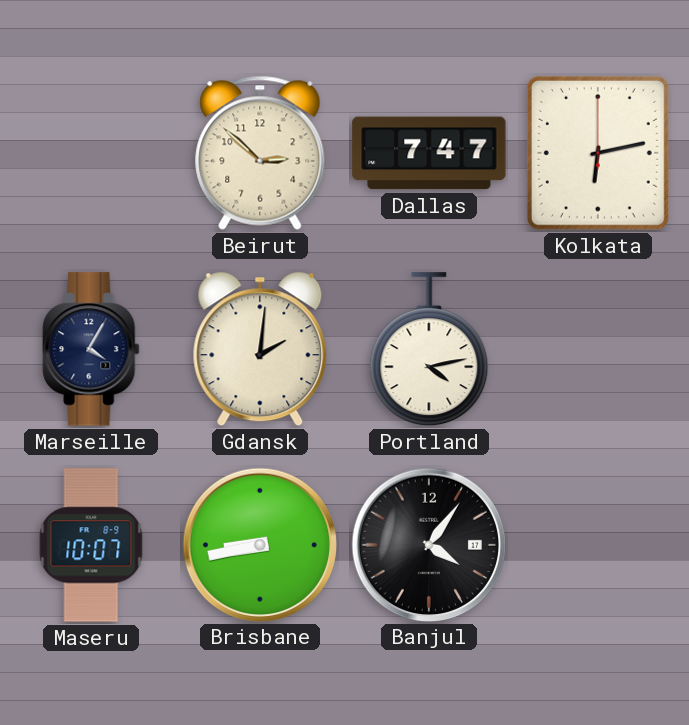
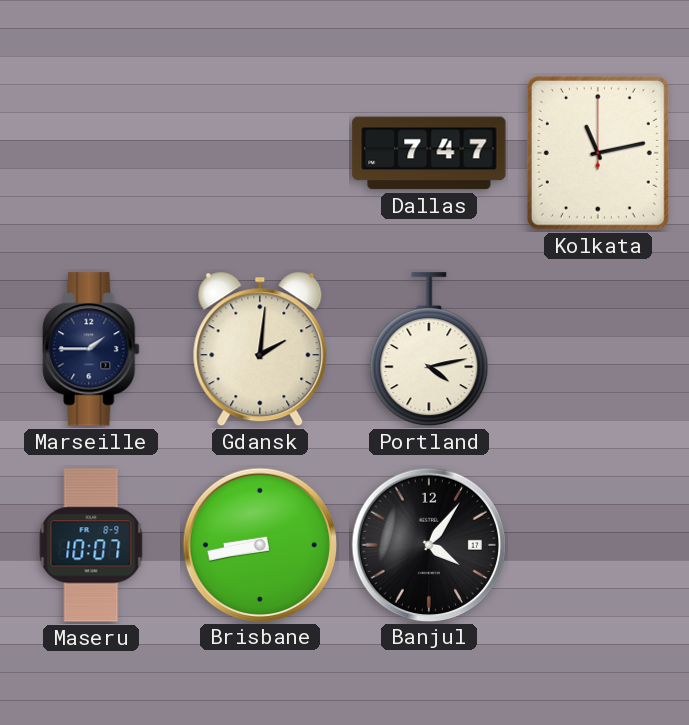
Beirut: 2:52 -> none
Kolkata: 6:13 -> 11:13
Marseille: 4:05 -> 1:45
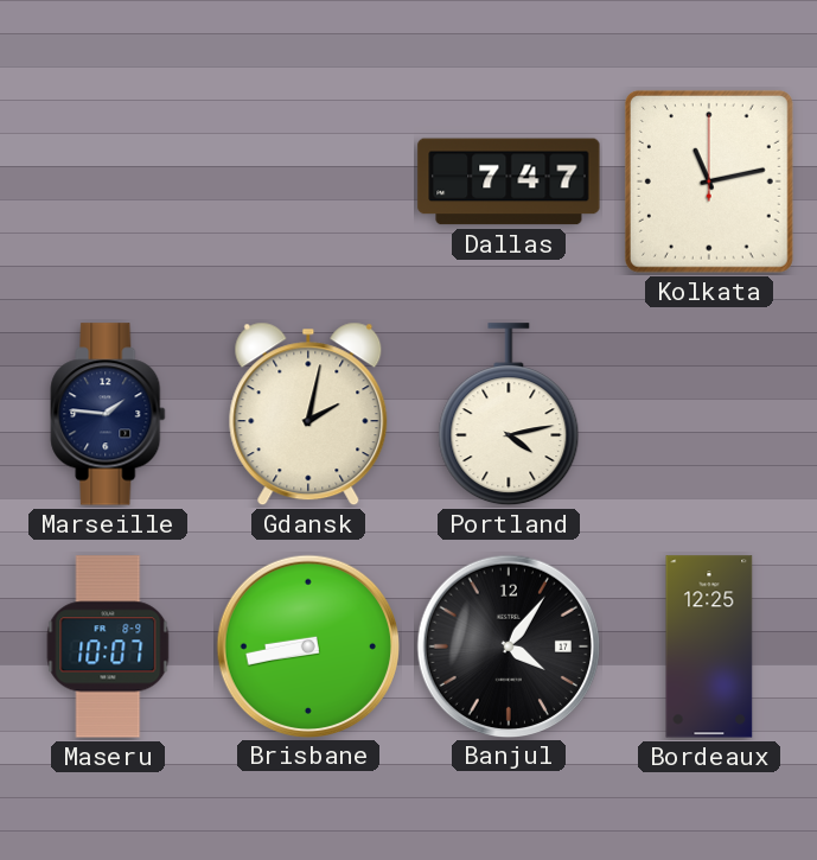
Marseille: 1:45 -> 1:46
Gdansk: 2:01 -> 2:02
Bordeaux: none -> 12:25
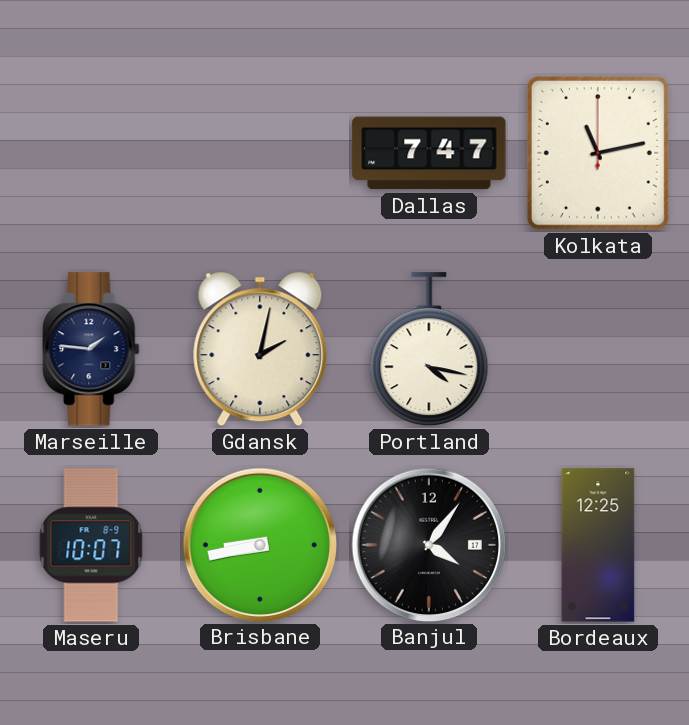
Portland: 4:13 -> 4:17
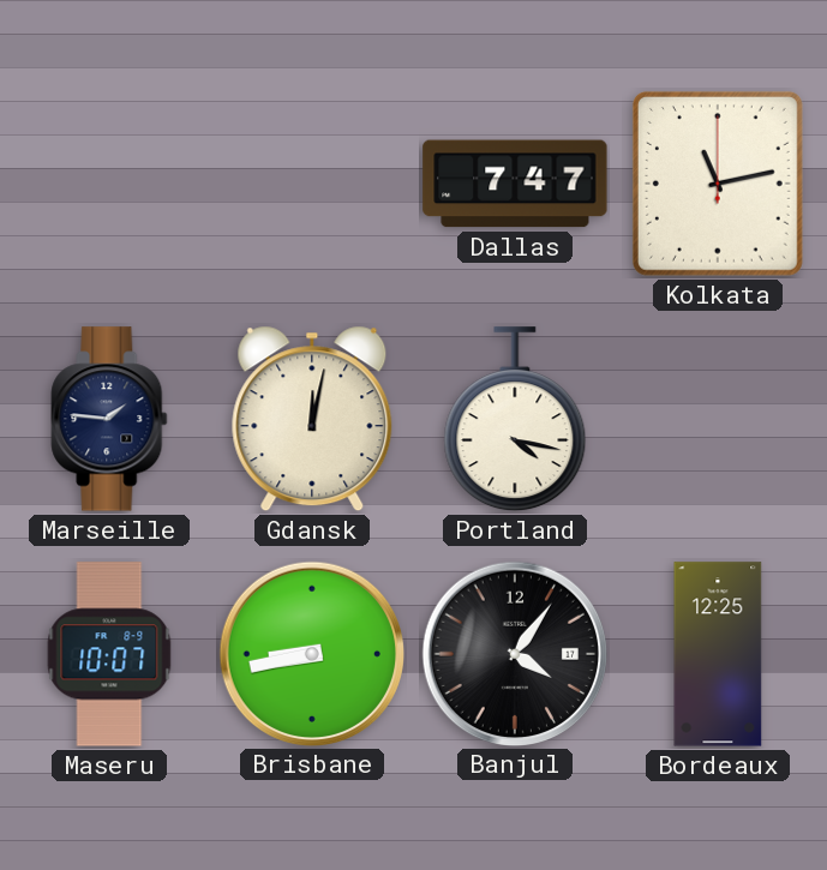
Gdansk: 2:02 -> 12:02
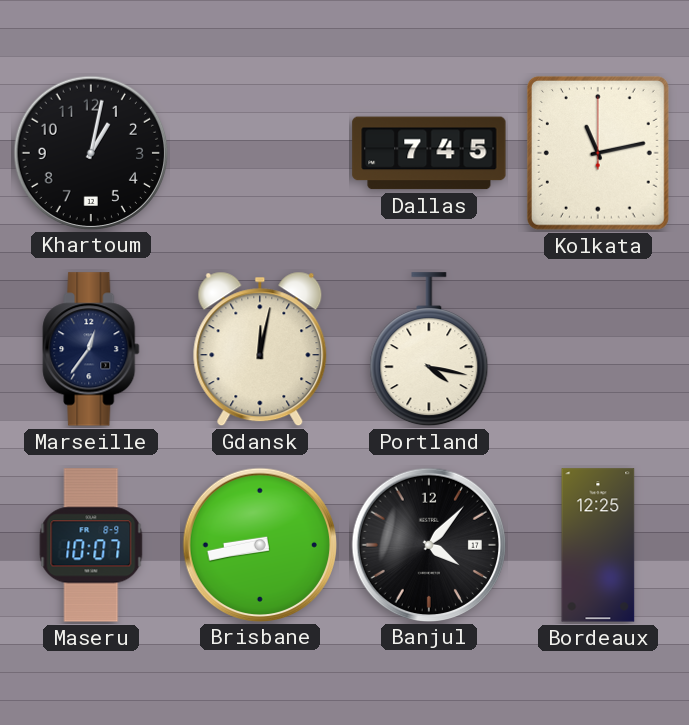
Khartoum: none -> 1:02
Dallas: 7:47 -> 7:45
Marseille: 1:46 -> 12:36
Banjul: 4:06 -> 4:07
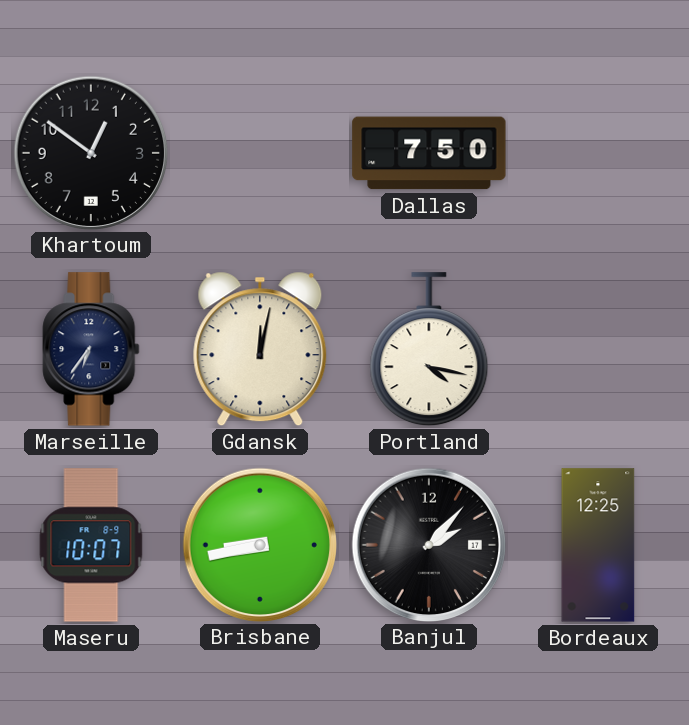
Khartoum: 1:02 -> 12:51
Dallas: 7:45 -> 7:50
Kolkata: 11:13 -> none
Marseille: 12:36 -> 6:36
Banjul: 4:07 -> 2:07
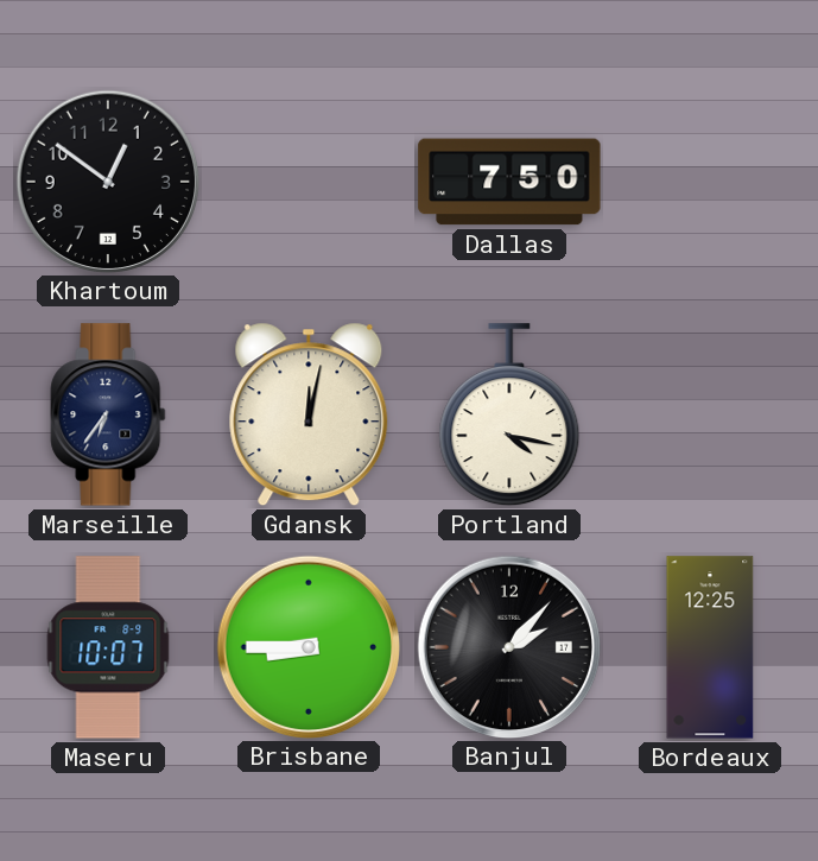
Brisbane: 8:43 -> 8:45
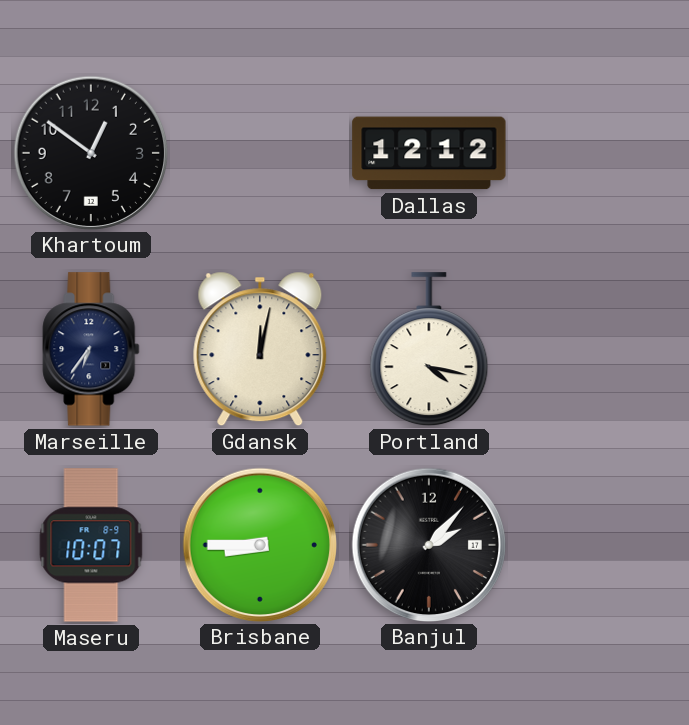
Dallas: 7:50 -> 12:12
Bordeaux: 12:25 -> none
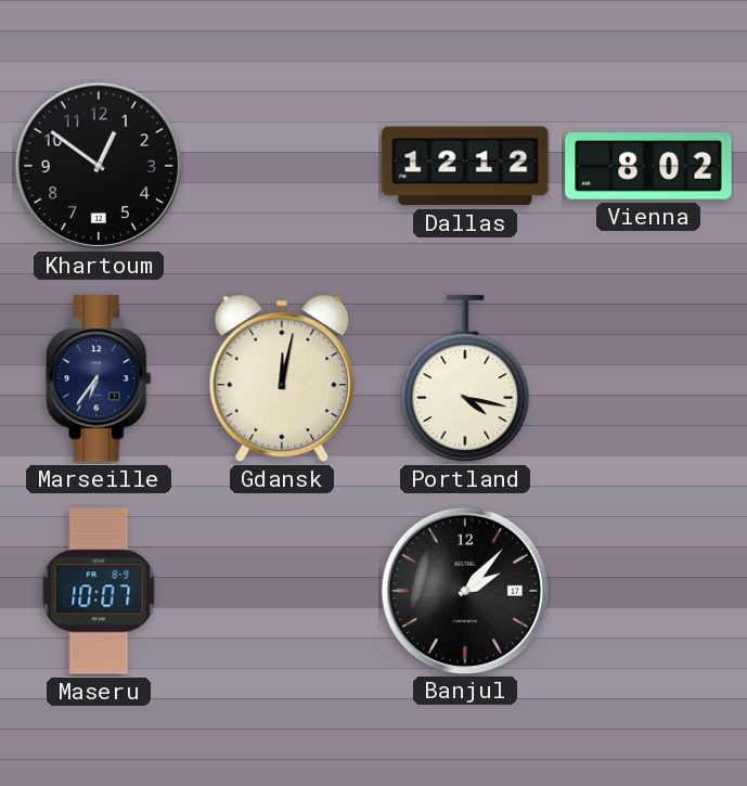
Vienna: none -> 8:02
Brisbane: 8:45 -> none
